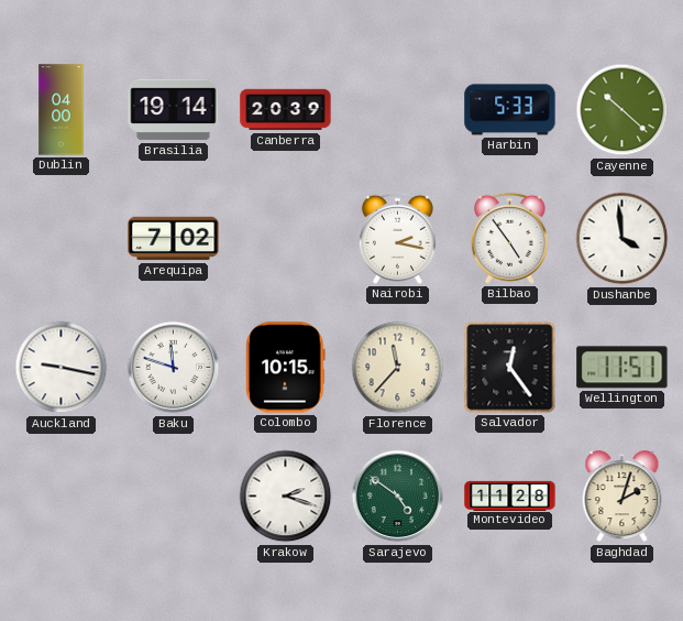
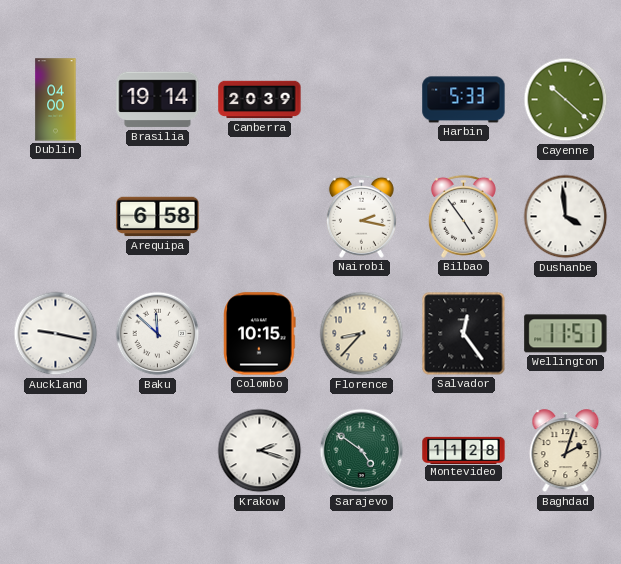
Arequipa: 7:02 -> 6:58
Baku: 11:48 -> 11:52
Florence: 11:37 -> 8:37
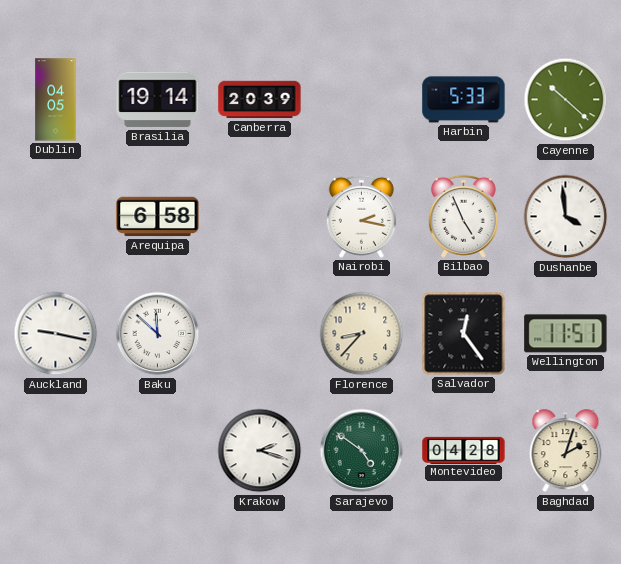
Dublin: 04:00 -> 04:05
Bilbao: 4:54 -> 4:56
Colombo: 10:15 -> none
Montevideo: 11:28 -> 04:28
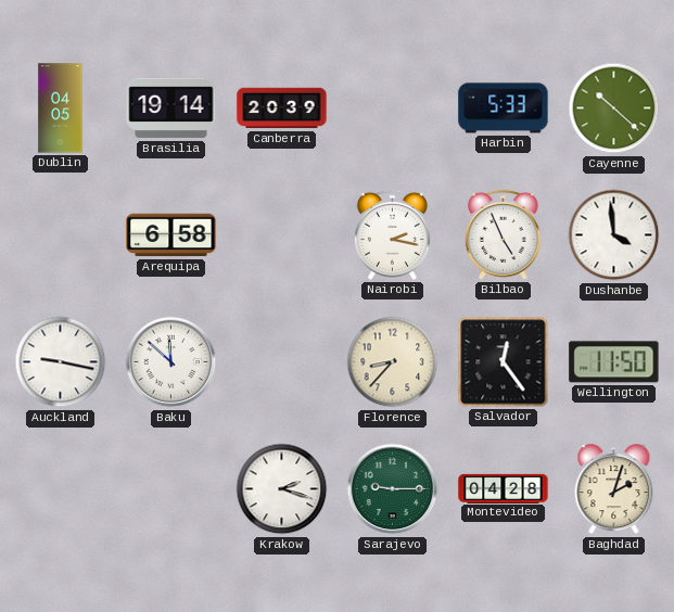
Wellington: 11:51 -> 11:50
Sarajevo: 4:51 -> 9:15
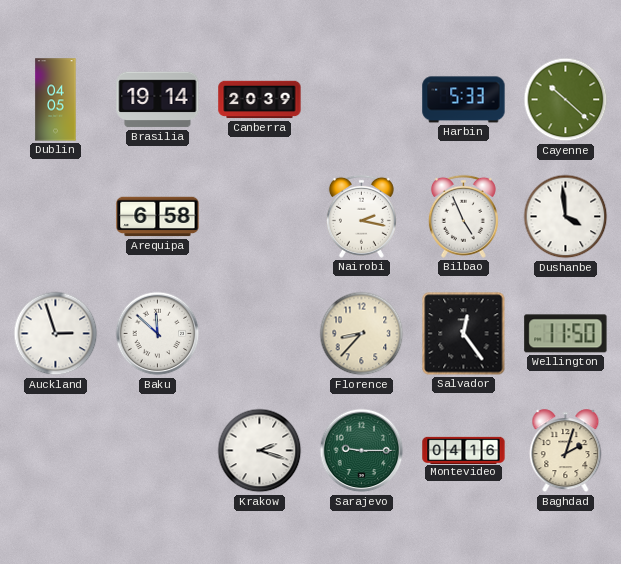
Auckland: 9:17 -> 2:57
Montevideo: 04:28 -> 04:16
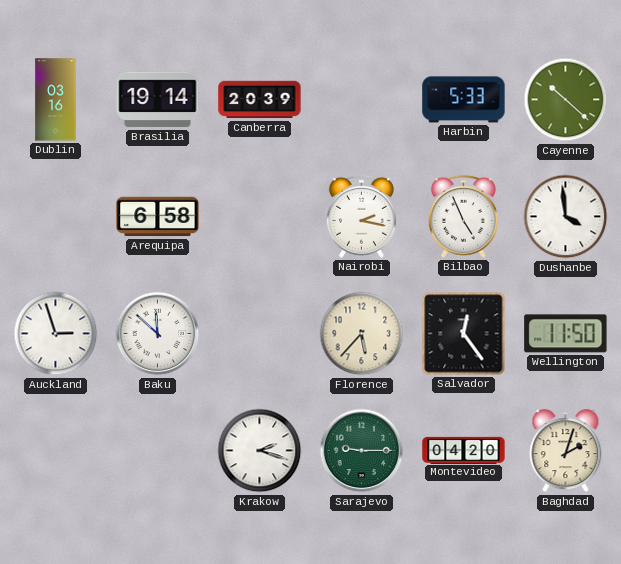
Dublin: 04:05 -> 03:16
Florence: 8:37 -> 5:37
Montevideo: 04:16 -> 04:20
